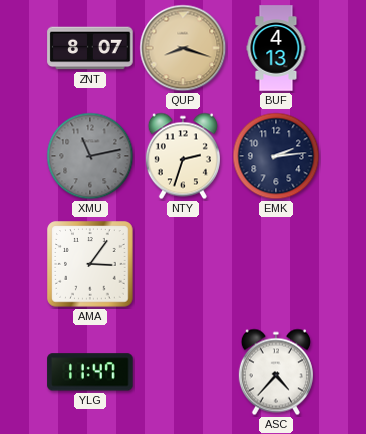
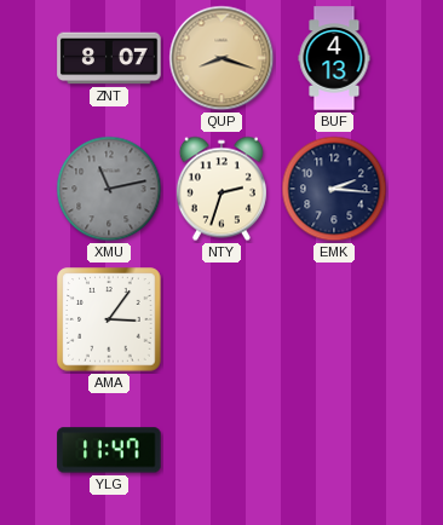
EMK: 2:14 -> 2:16
ASC: 4:37 -> none
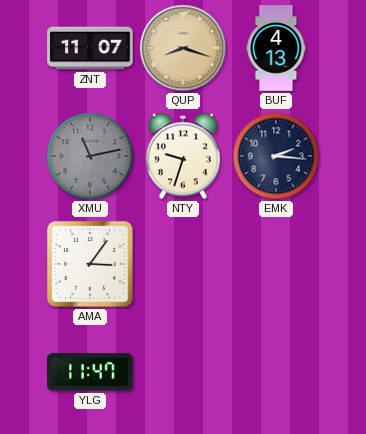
ZNT: 8:07 -> 11:07
NTY: 2:33 -> 9:33
